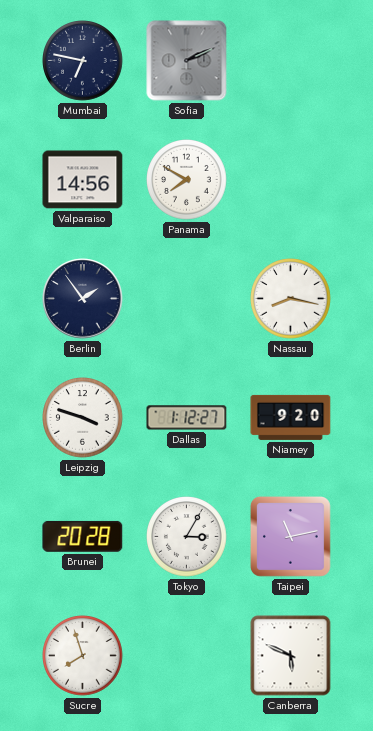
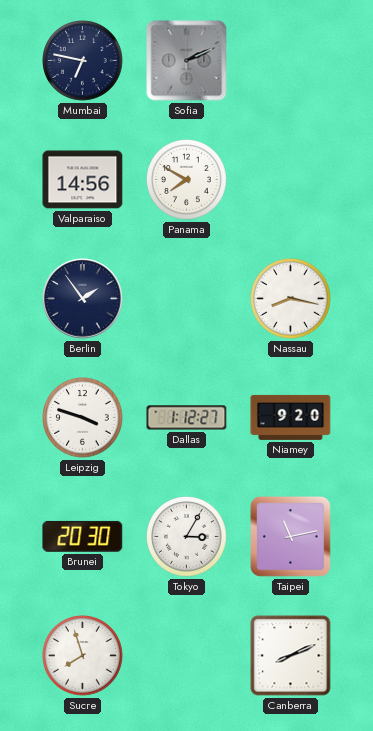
Brunei: 20:28 -> 20:30
Canberra: 5:49 -> 8:11
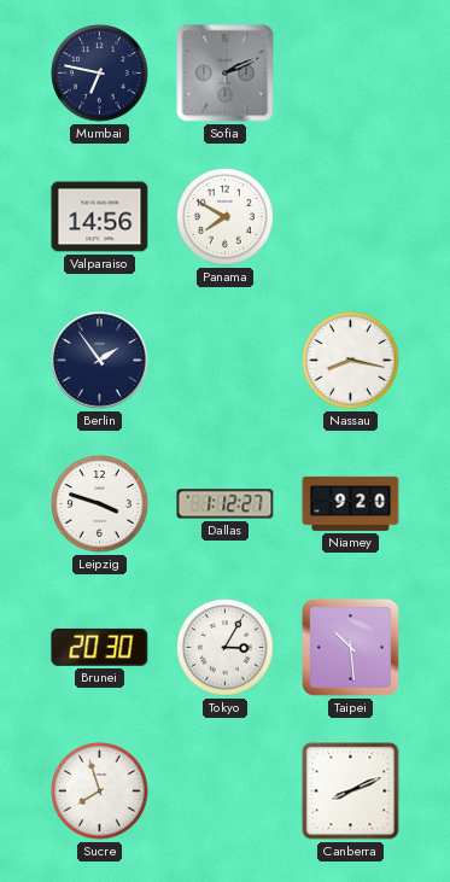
Taipei: 11:13 -> 10:29
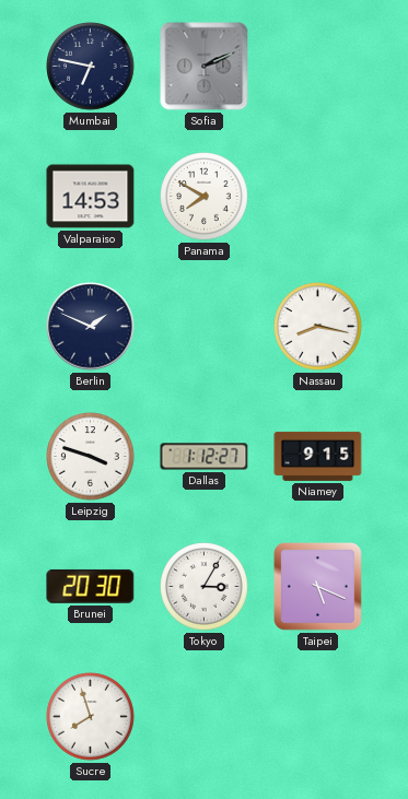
Valparaiso: 14:56 -> 14:53
Berlin: 1:54 -> 1:49
Niamey: 9:20 -> 9:15
Taipei: 10:29 -> 5:19
Canberra: 8:11 -> none
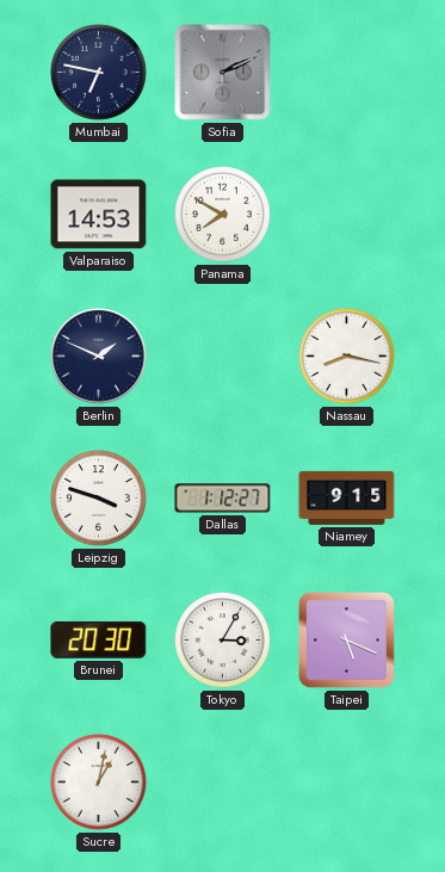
Sucre: 7:57 -> 1:02
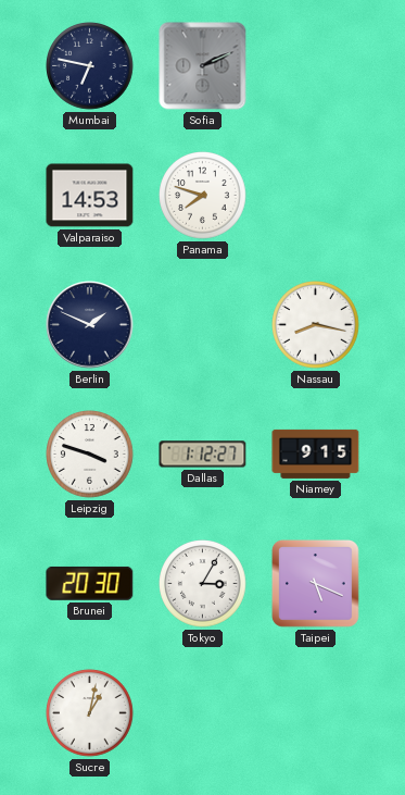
Panama: 7:50 -> 7:48
